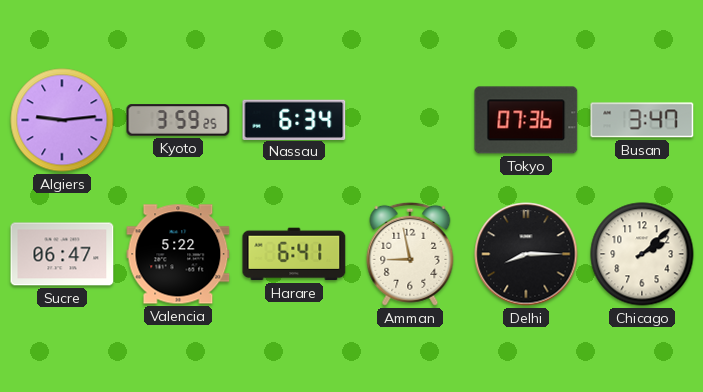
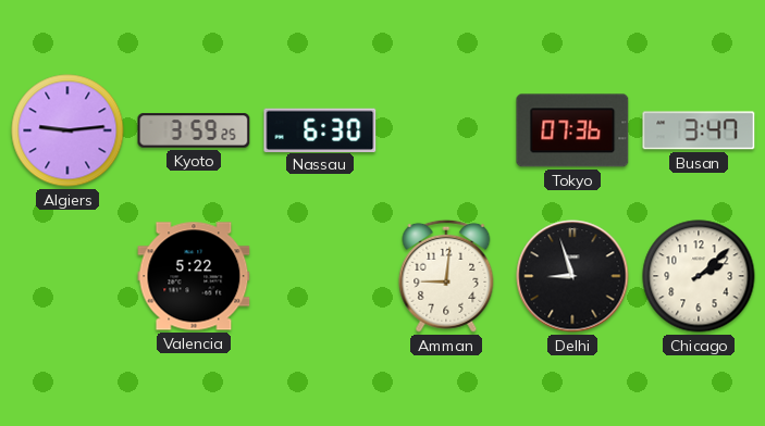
Nassau: 6:34 -> 6:30
Sucre: 06:47 -> none
Harare: 6:41 -> none
Amman: 8:58 -> 9:01
Delhi: 8:15 -> 8:57
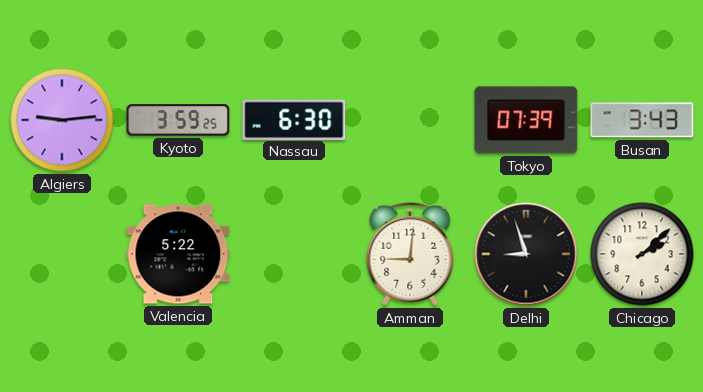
Tokyo: 07:36 -> 07:39
Busan: 3:47 -> 3:43
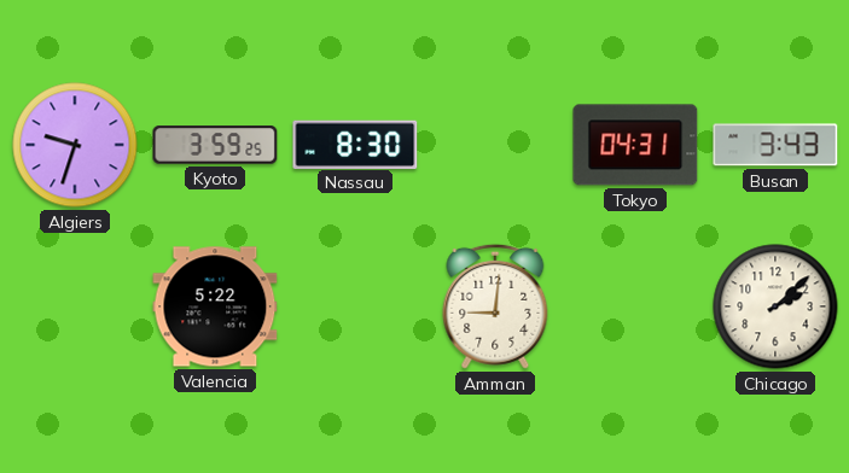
Algiers: 9:14 -> 9:33
Nassau: 6:30 -> 8:30
Tokyo: 07:39 -> 04:31
Delhi: 8:57 -> none
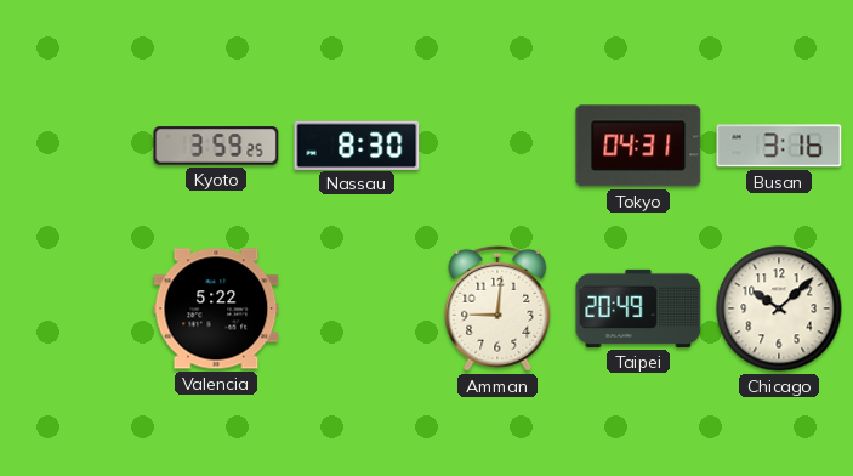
Algiers: 9:33 -> none
Busan: 3:43 -> 3:16
Taipei: none -> 20:49
Chicago: 2:08 -> 10:08
